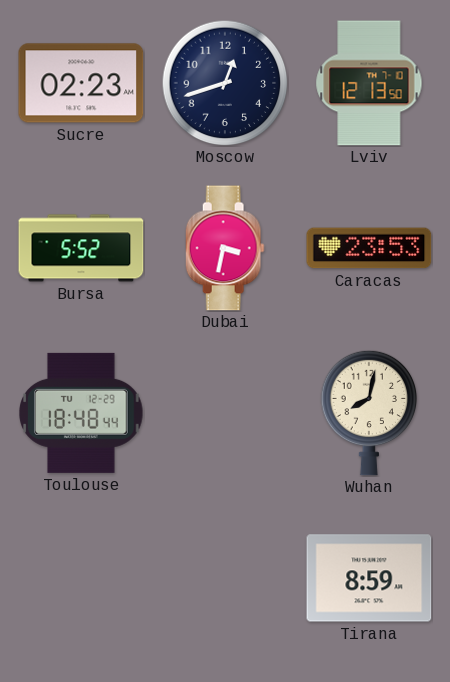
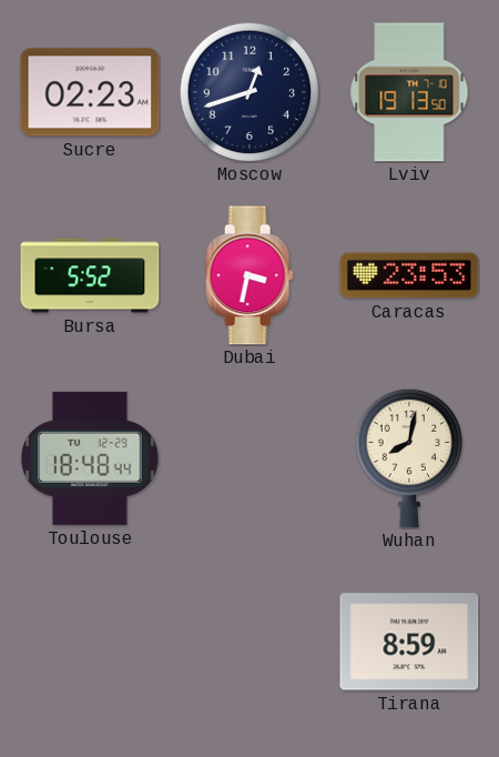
Lviv: 12:13 -> 19:13
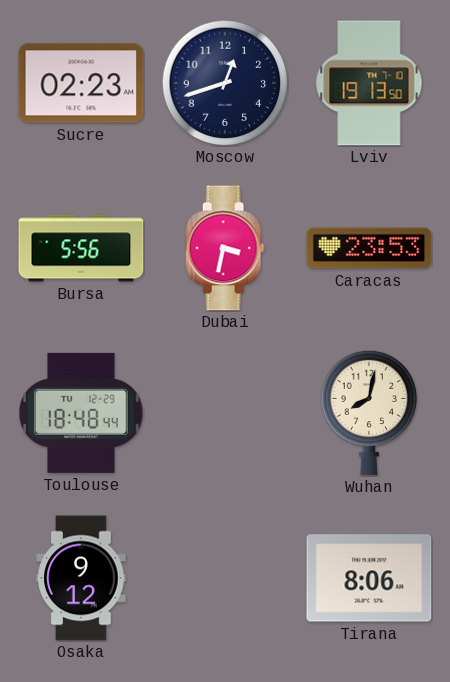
Bursa: 5:52 -> 5:56
Osaka: none -> 9:12
Tirana: 8:59 -> 8:06
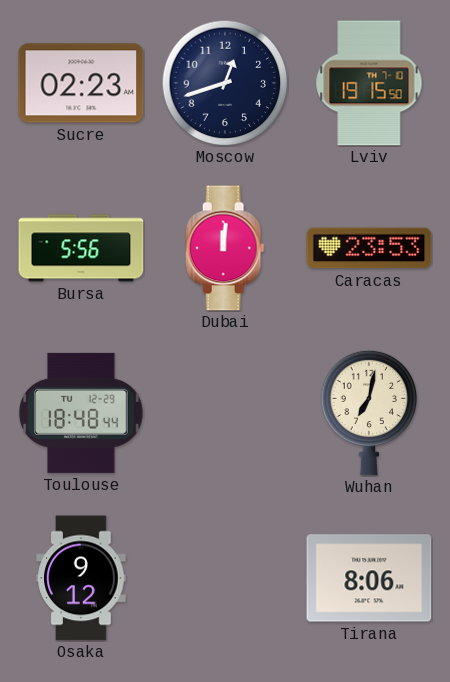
Lviv: 19:13 -> 19:15
Dubai: 3:32 -> 12:01
Wuhan: 8:02 -> 7:02
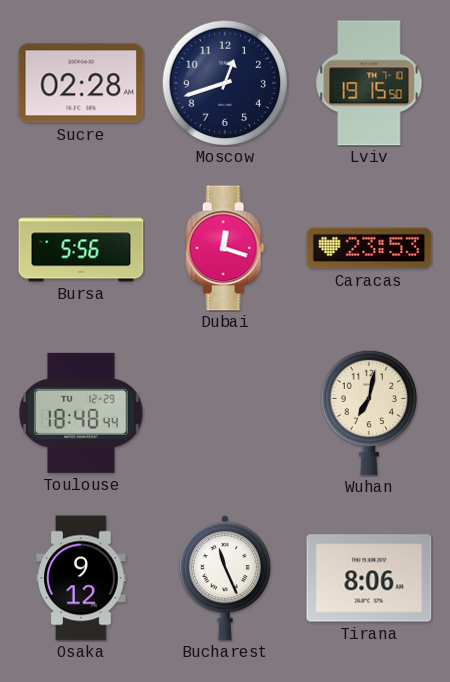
Sucre: 02:23 -> 02:28
Dubai: 12:01 -> 12:18
Bucharest: none -> 11:26
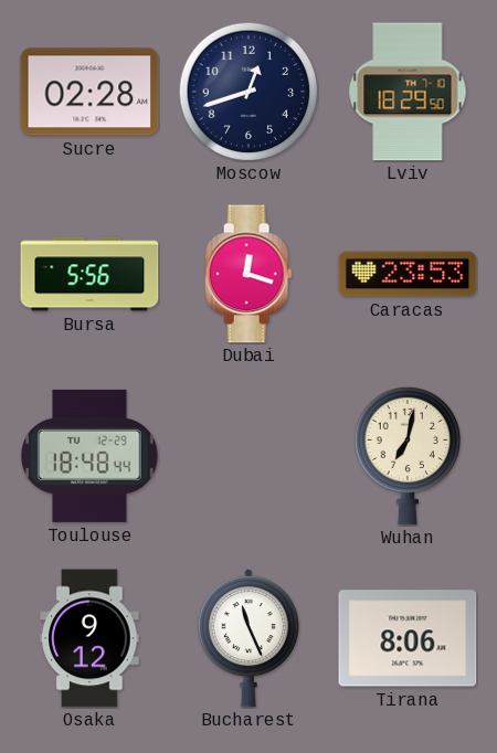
Lviv: 19:15 -> 18:29
